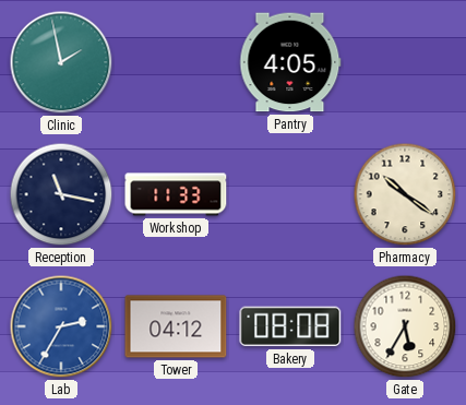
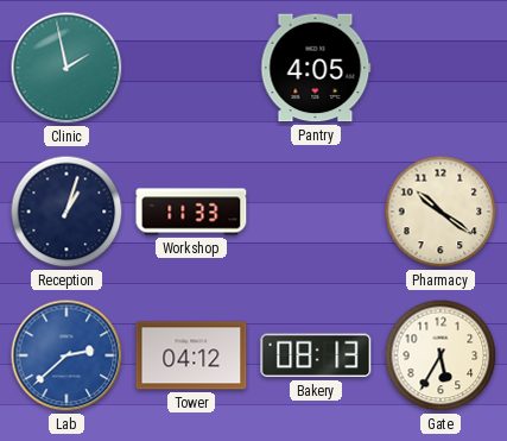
Reception: 11:17 -> 1:03
Lab: 2:35 -> 2:38
Bakery: 08:08 -> 08:13
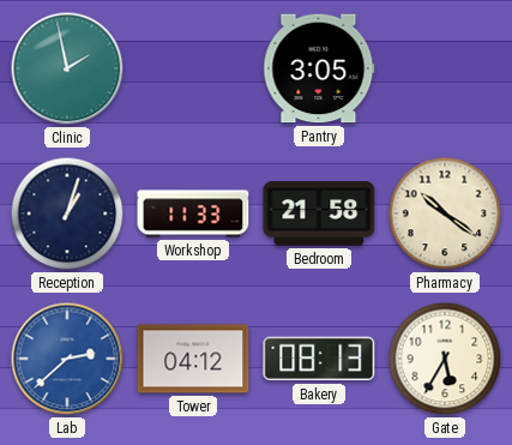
Pantry: 4:05 -> 3:05
Bedroom: none -> 21:58
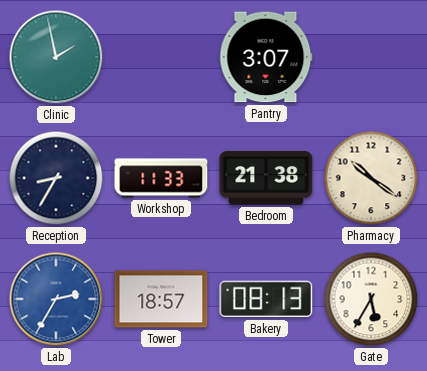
Pantry: 3:05 -> 3:07
Reception: 1:03 -> 8:35
Bedroom: 21:58 -> 21:38
Lab: 2:38 -> 2:35
Tower: 04:12 -> 18:57
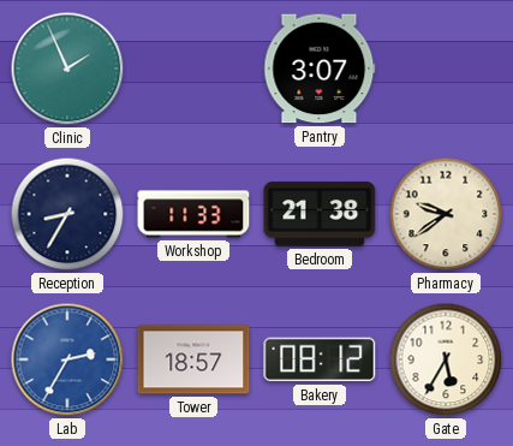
Clinic: 1:58 -> 1:56
Pharmacy: 10:21 -> 9:39
Bakery: 08:13 -> 08:12
